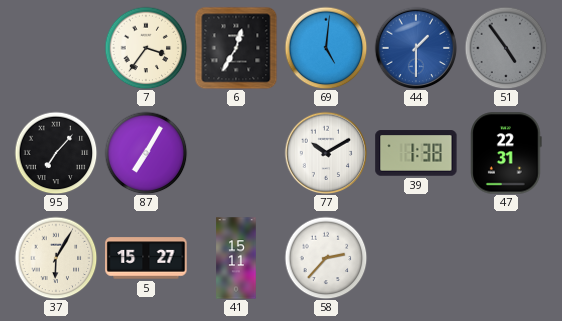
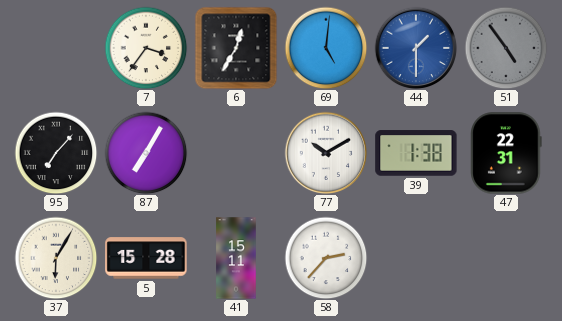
5: 15:27 -> 15:28
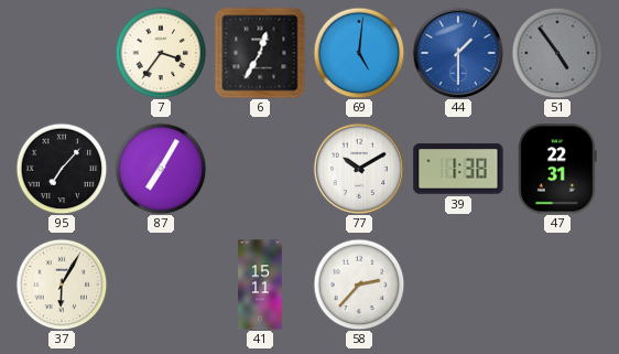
5: 15:28 -> none
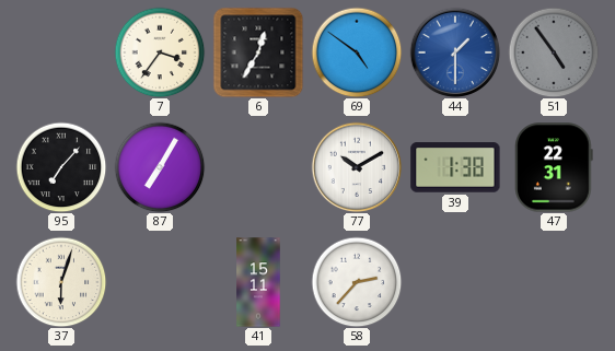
69: 5:01 -> 4:51
37: 6:05 -> 6:03
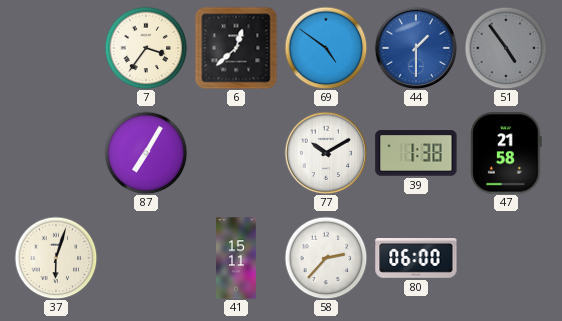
6: 12:35 -> 12:38
95: 7:07 -> none
47: 22:31 -> 21:58
80: none -> 06:00
